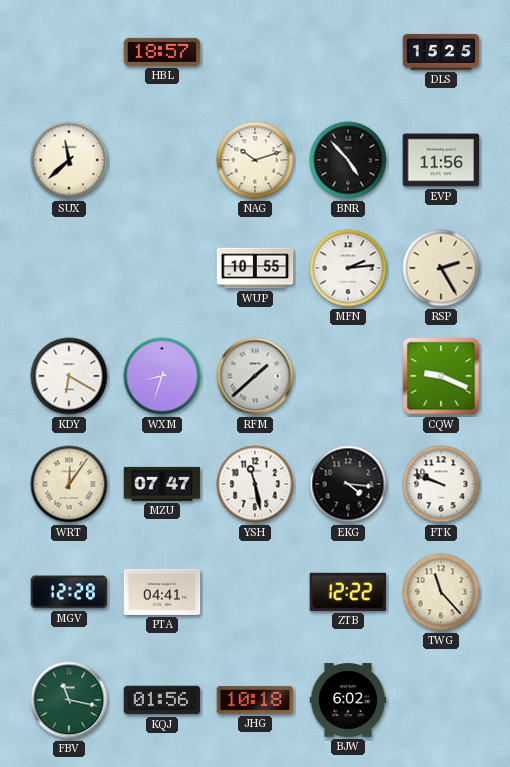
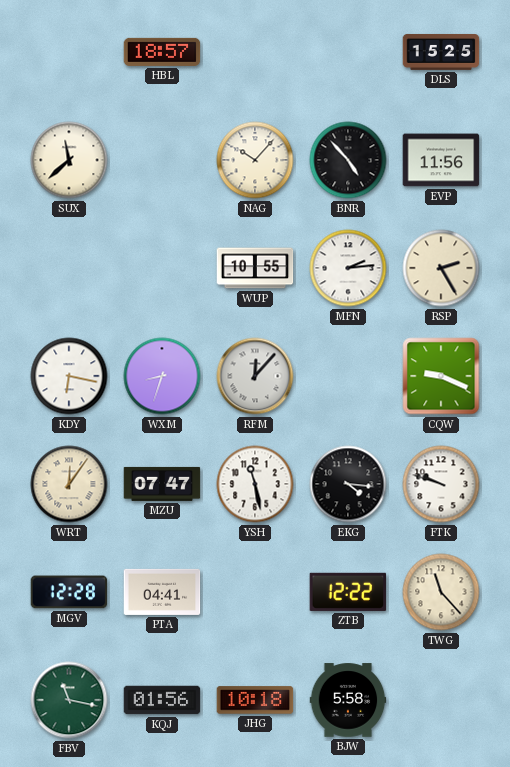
NAG: 10:12 -> 10:07
KDY: 6:20 -> 6:17
RFM: 1:38 -> 12:07
BJW: 6:02 -> 5:58
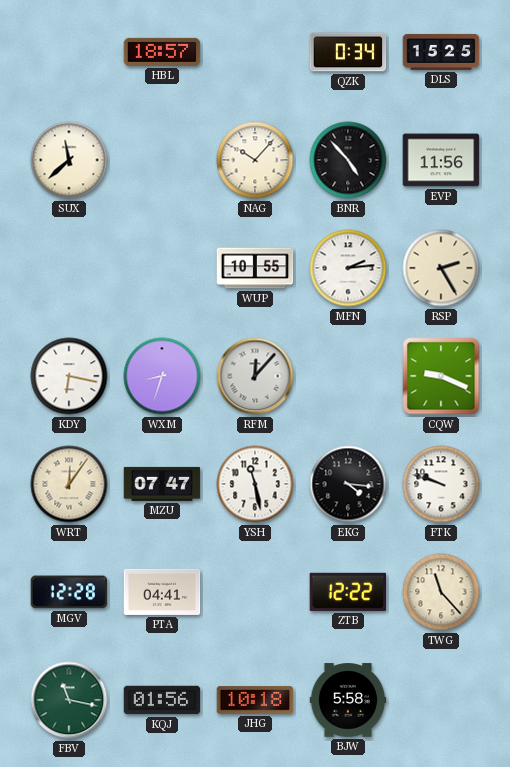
QZK: none -> 0:34
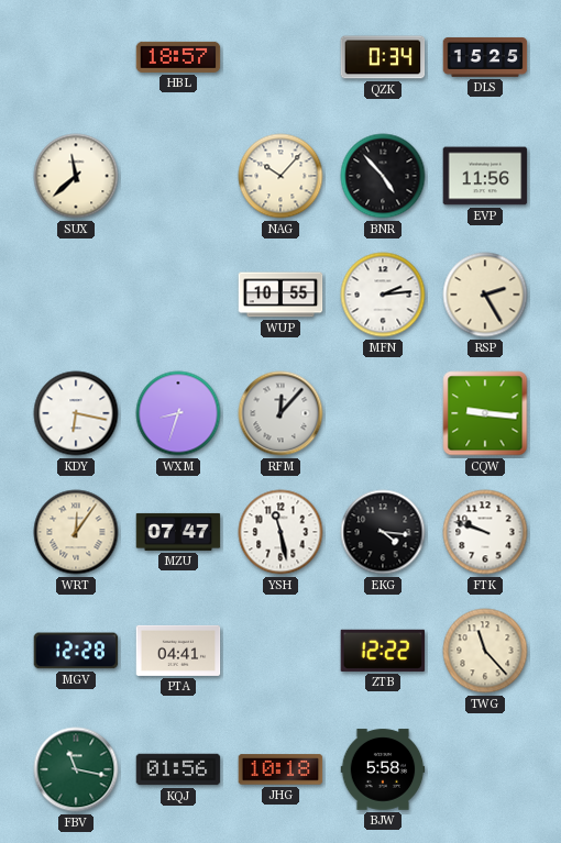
CQW: 9:19 -> 9:16
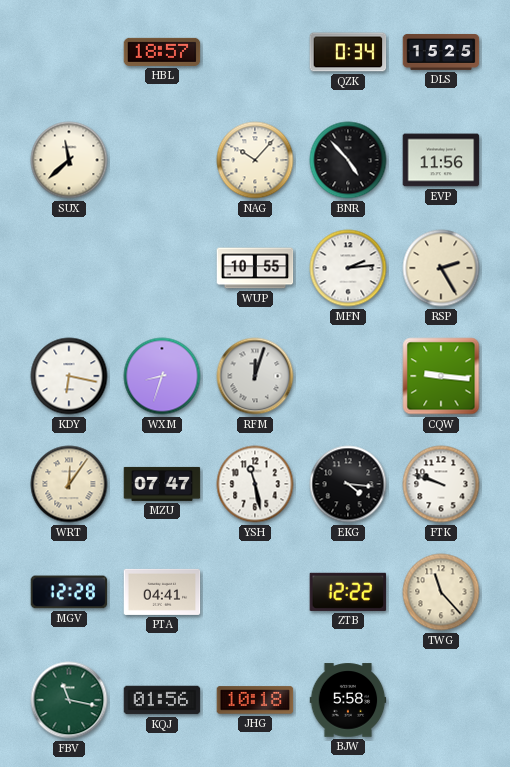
RFM: 12:07 -> 12:03
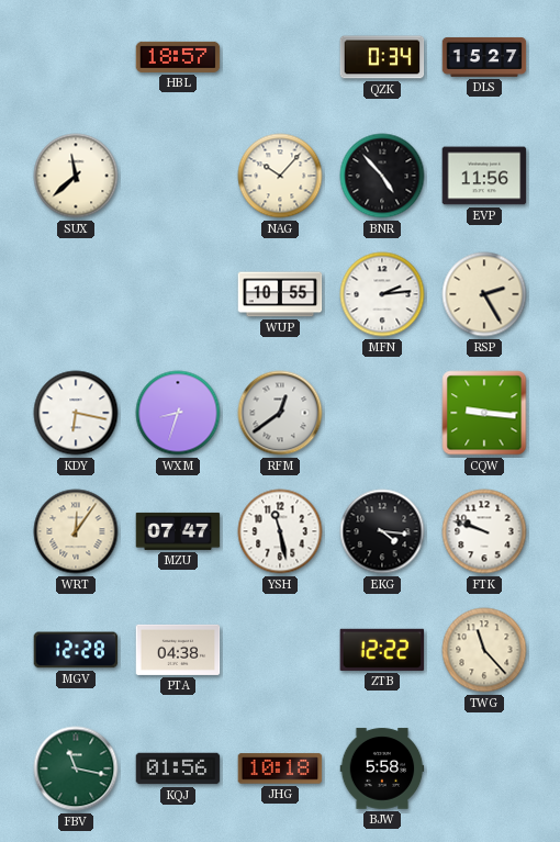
DLS: 15:25 -> 15:27
RFM: 12:03 -> 12:39
PTA: 04:41 -> 04:38
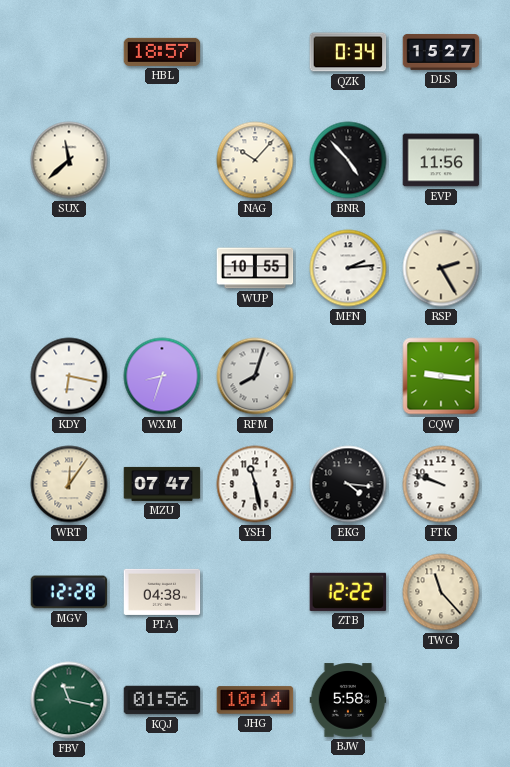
RFM: 12:39 -> 8:03
JHG: 10:18 -> 10:14
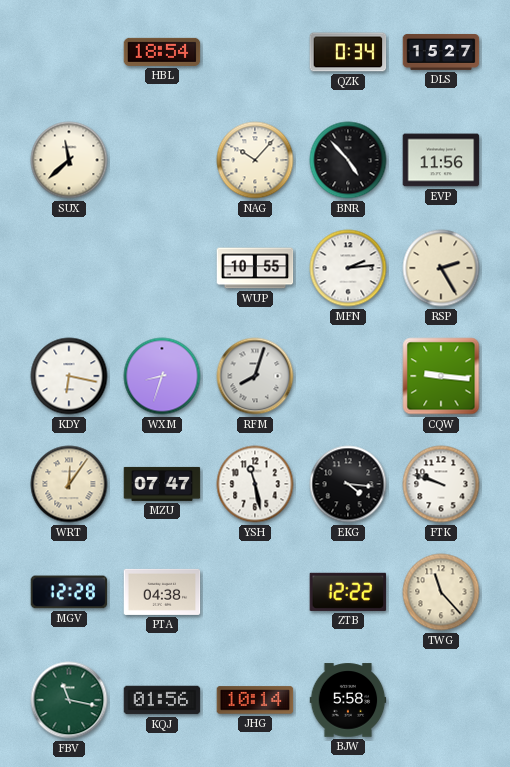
HBL: 18:57 -> 18:54
